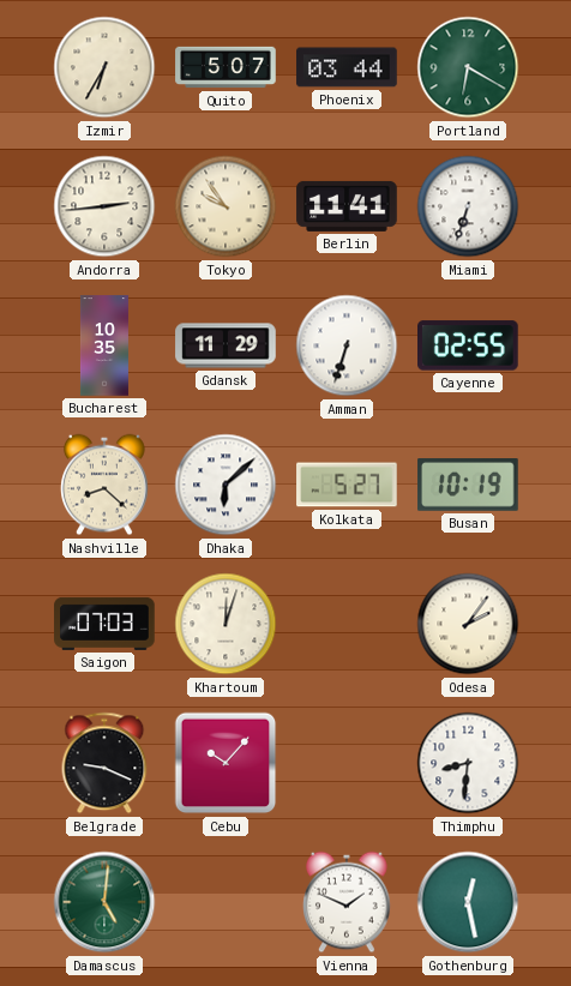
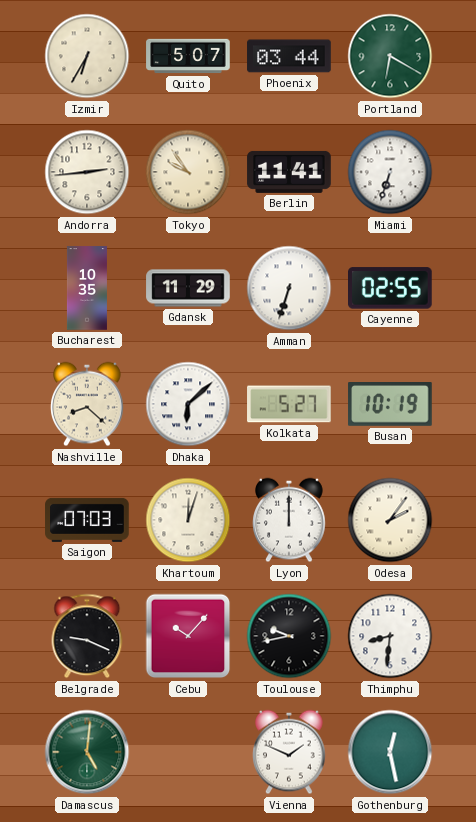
Lyon: none -> 12:00
Toulouse: none -> 9:43
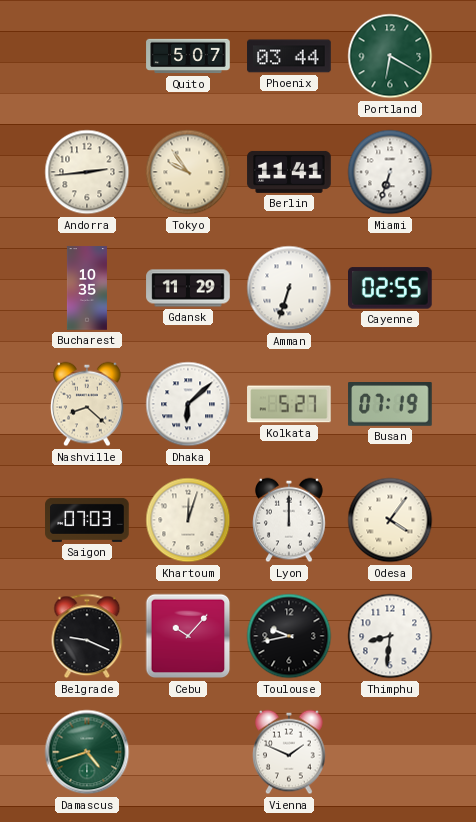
Izmir: 6:35 -> none
Busan: 10:19 -> 07:19
Odesa: 2:06 -> 4:06
Damascus: 5:01 -> 4:42
Gothenburg: 12:28 -> none
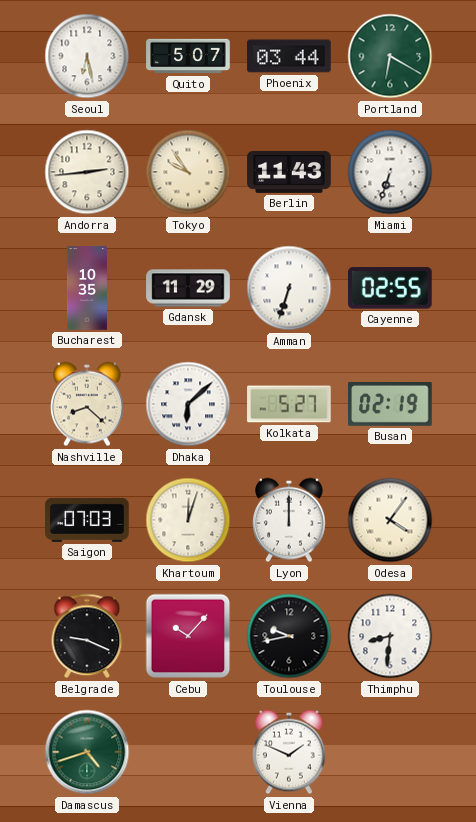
Seoul: none -> 6:28
Berlin: 11:41 -> 11:43
Busan: 07:19 -> 02:19
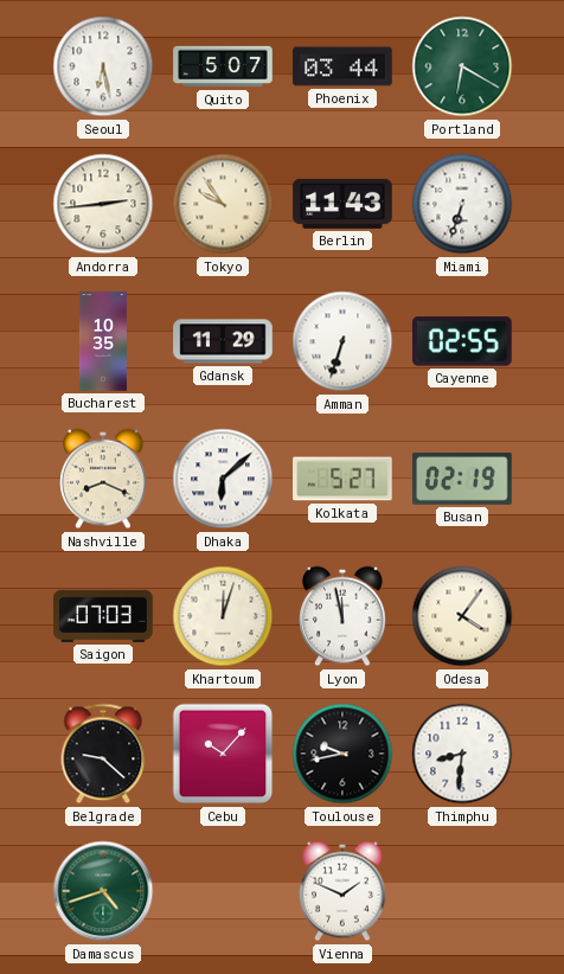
Nashville: 8:22 -> 8:19
Lyon: 12:00 -> 11:58
Belgrade: 9:19 -> 9:22
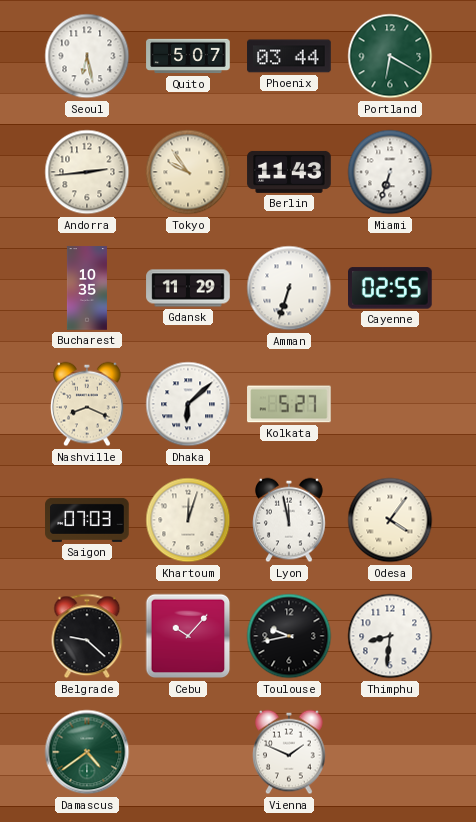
Busan: 02:19 -> none
Damascus: 4:42 -> 4:39
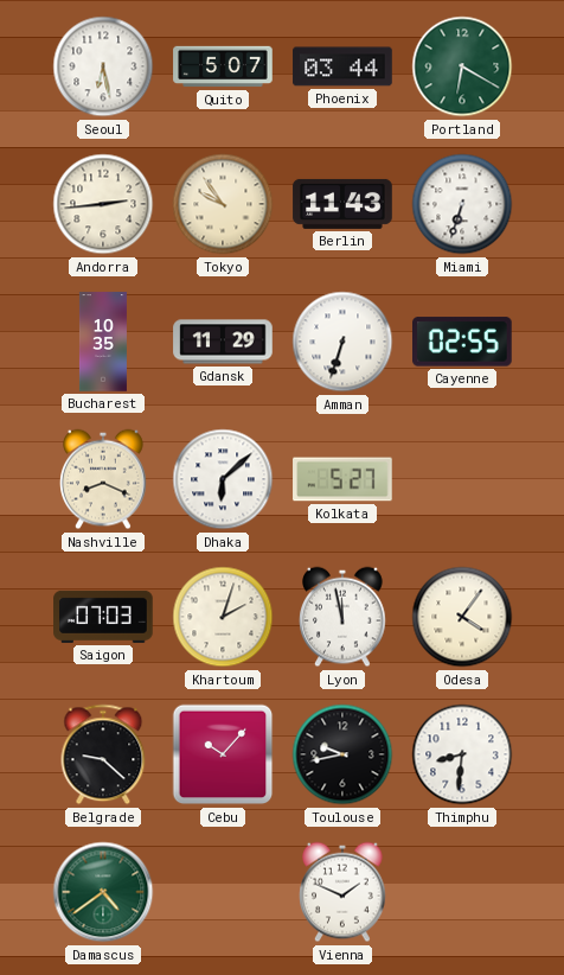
Khartoum: 12:03 -> 2:03
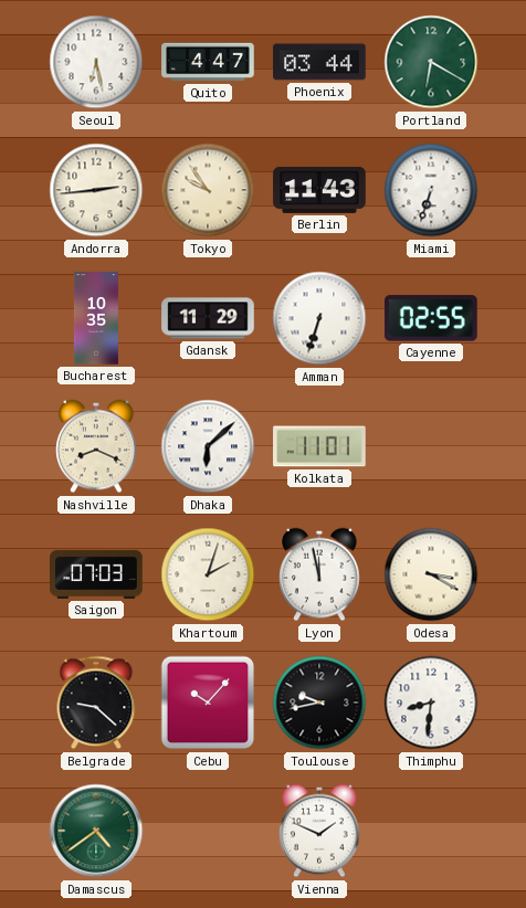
Quito: 5:07 -> 4:47
Kolkata: 5:27 -> 11:01
Odesa: 4:06 -> 3:20
